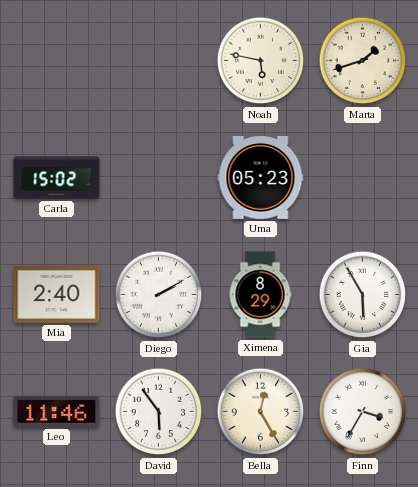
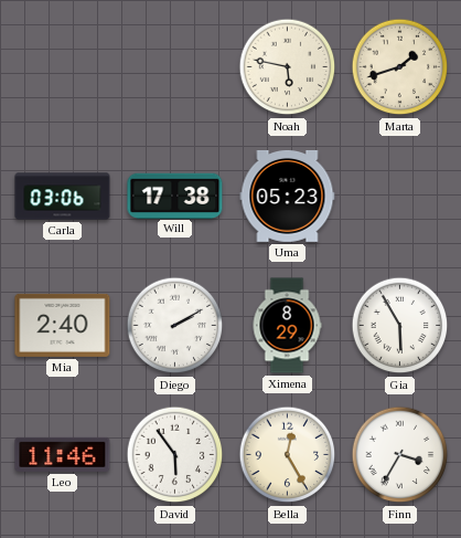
Carla: 15:02 -> 03:06
Will: none -> 17:38
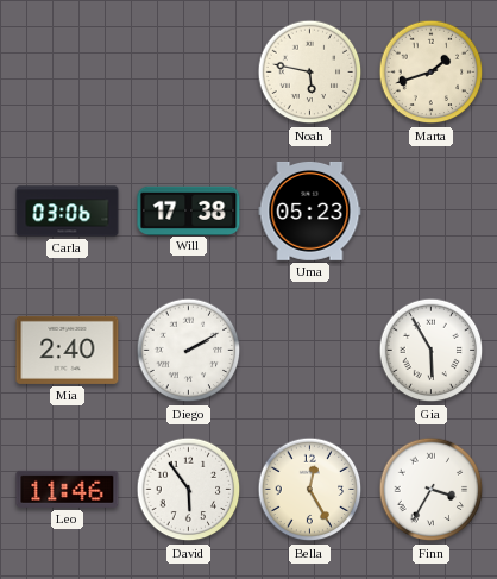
Ximena: 8:29 -> none
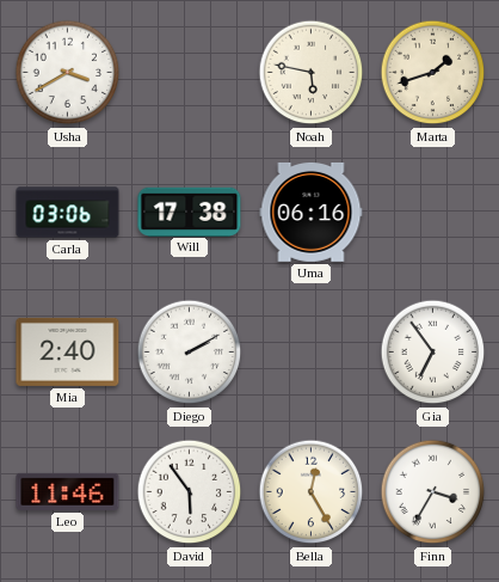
Usha: none -> 3:40
Uma: 05:23 -> 06:16
Gia: 5:55 -> 6:54
